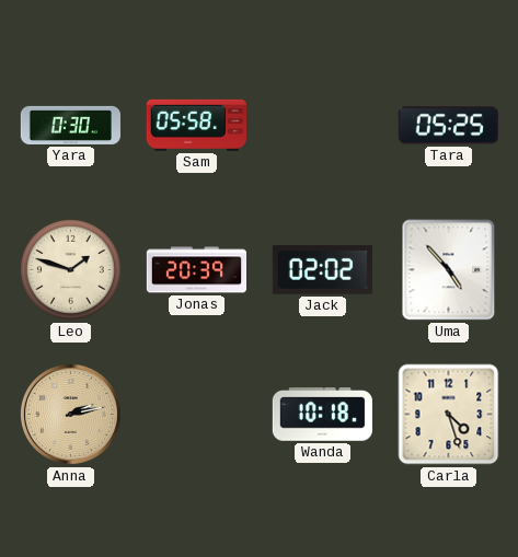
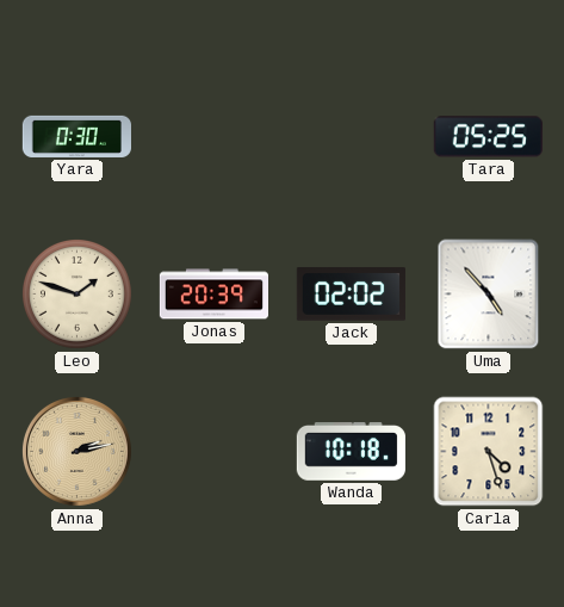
Sam: 05:58 -> none
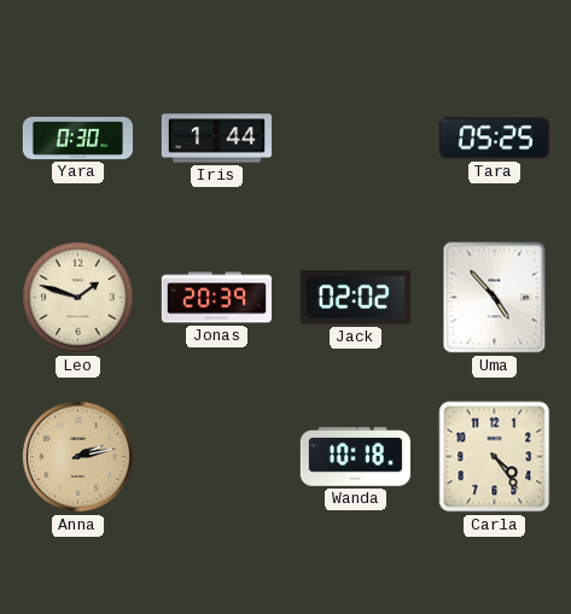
Iris: none -> 1:44
Carla: 4:27 -> 4:24
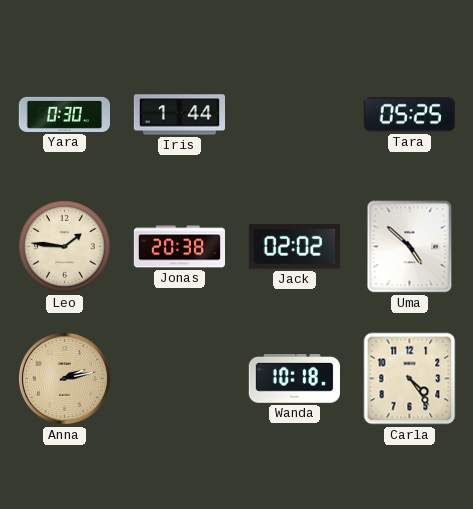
Leo: 1:48 -> 1:46
Jonas: 20:39 -> 20:38
Uma: 4:53 -> 4:52
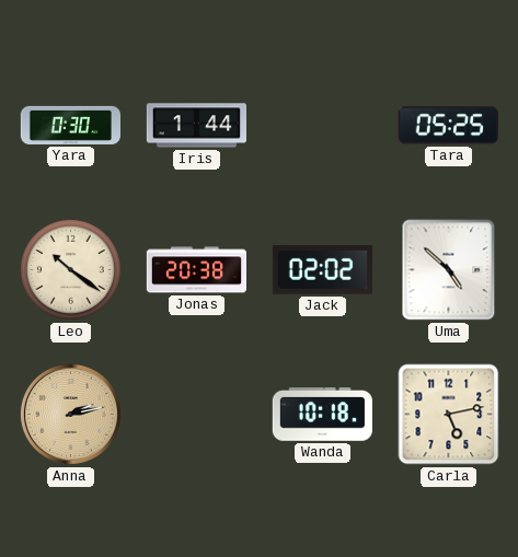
Leo: 1:46 -> 10:21
Carla: 4:24 -> 5:13
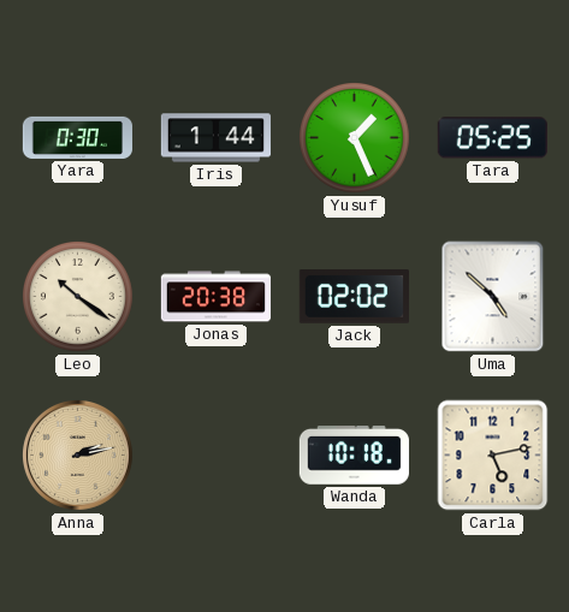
Yusuf: none -> 1:26
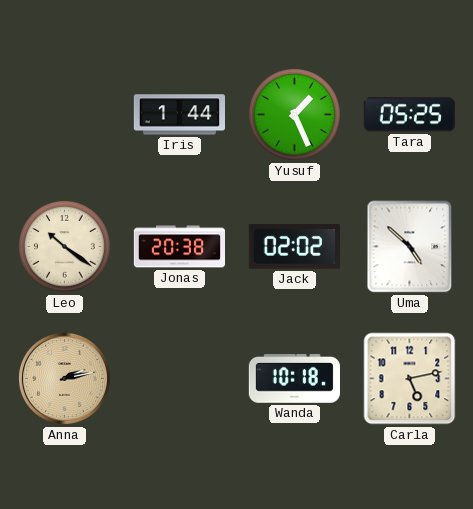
Yara: 0:30 -> none
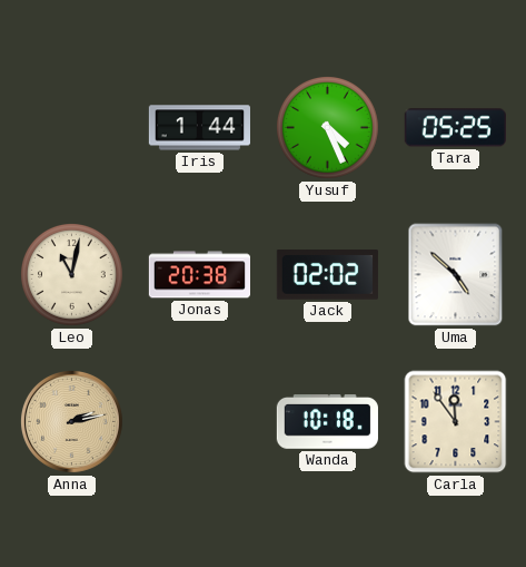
Yusuf: 1:26 -> 4:26
Leo: 10:21 -> 11:02
Carla: 5:13 -> 11:54
